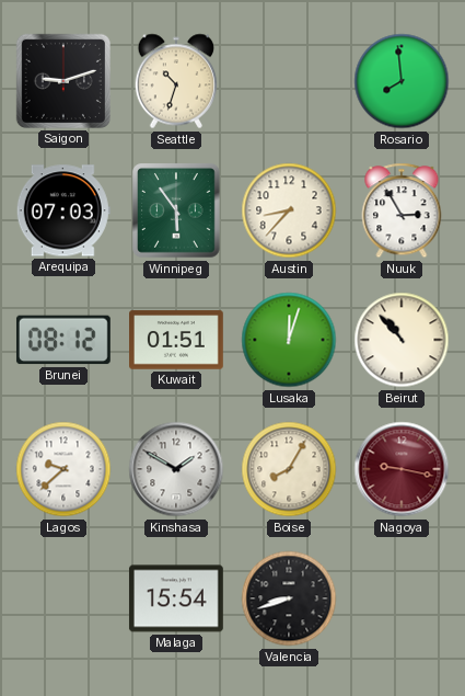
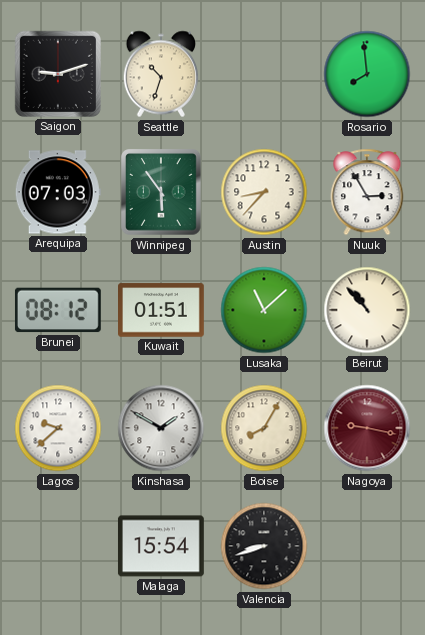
Lusaka: 12:03 -> 11:08
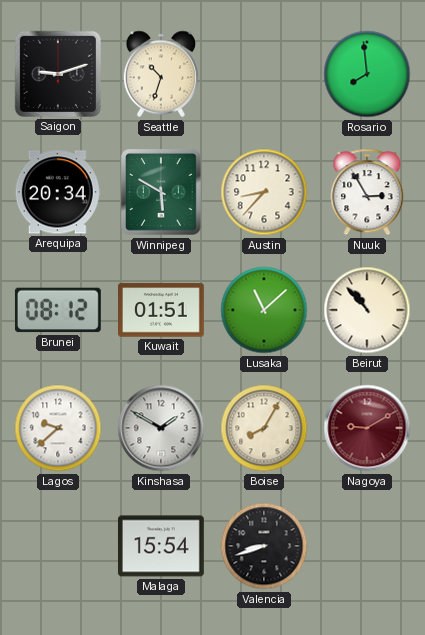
Arequipa: 07:03 -> 20:34
Winnipeg: 5:54 -> 5:50
Nagoya: 9:17 -> 9:10
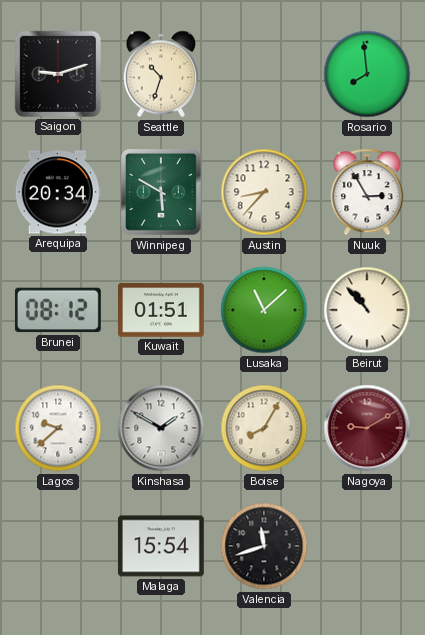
Valencia: 8:42 -> 11:42
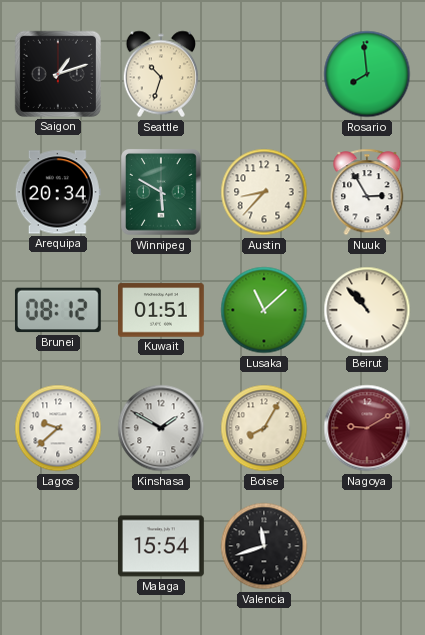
Saigon: 9:12 -> 1:12
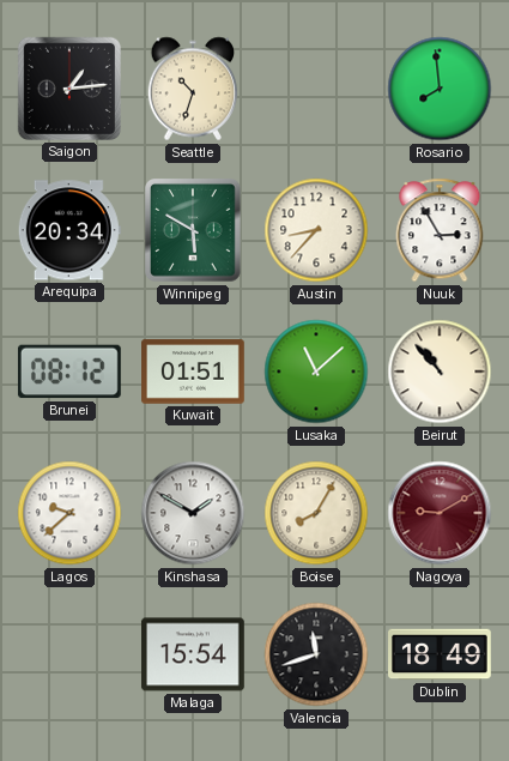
Saigon: 1:12 -> 1:14
Dublin: none -> 18:49
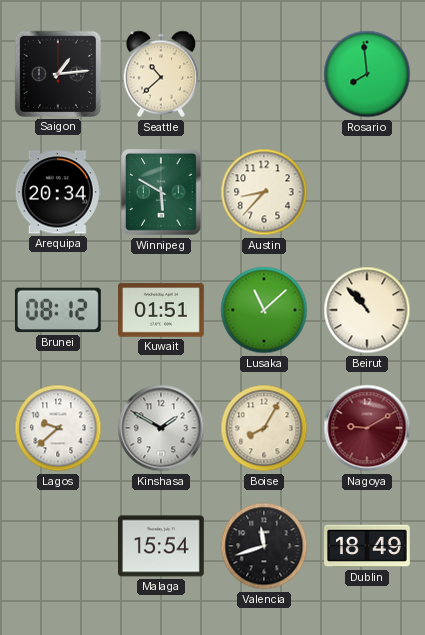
Seattle: 10:33 -> 10:38
Nuuk: 2:55 -> none
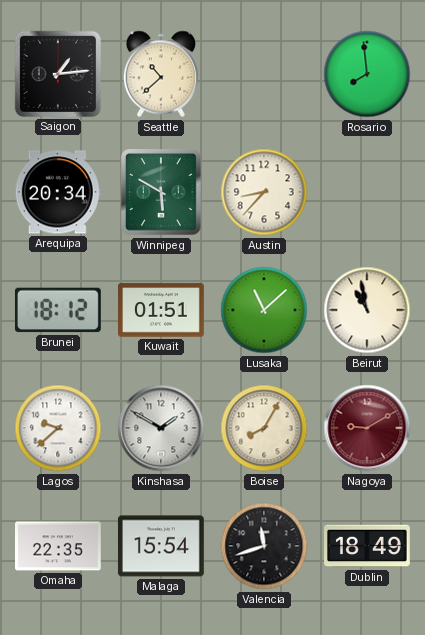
Brunei: 08:12 -> 18:12
Beirut: 10:53 -> 10:58
Omaha: none -> 22:35
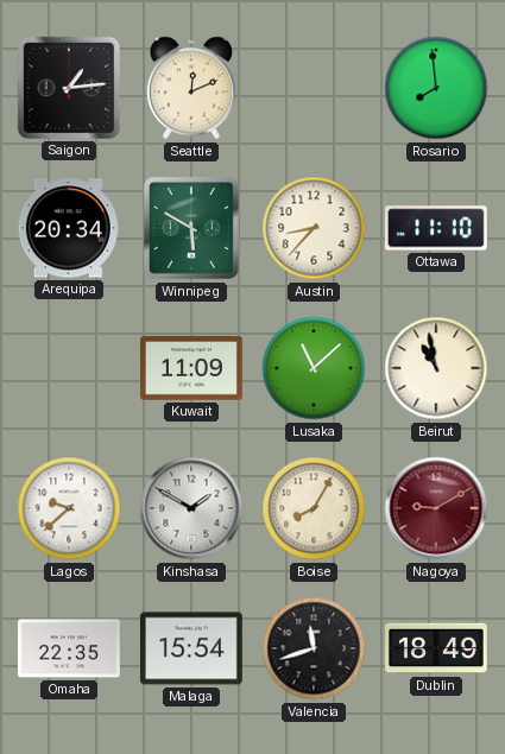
Seattle: 10:38 -> 12:11
Ottawa: none -> 11:10
Brunei: 18:12 -> none
Kuwait: 01:51 -> 11:09
